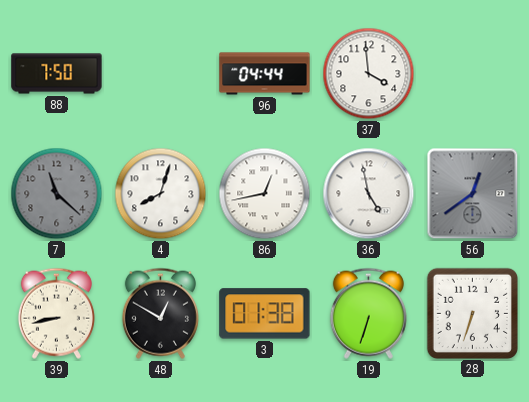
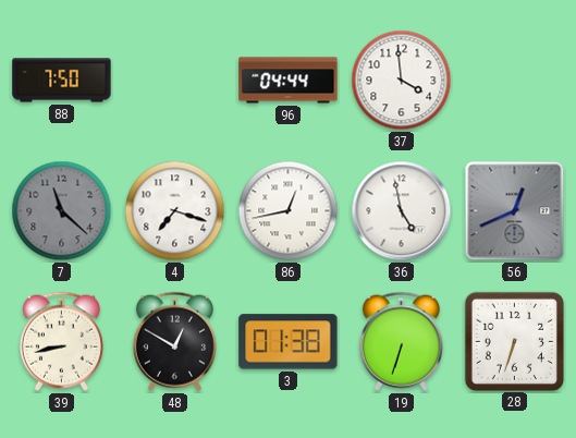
4: 8:03 -> 7:18
56: 12:39 -> 12:41
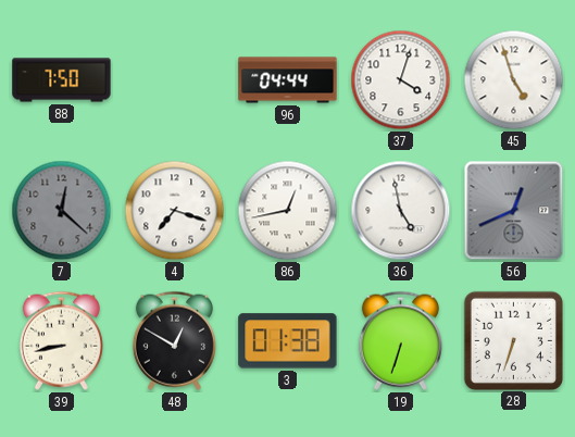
37: 3:59 -> 4:03
45: none -> 4:57
7: 11:22 -> 12:22
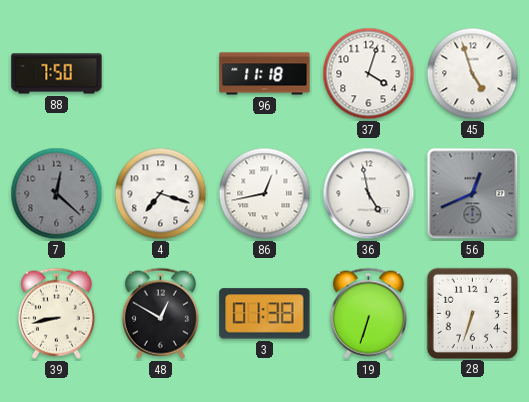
96: 04:44 -> 11:18
